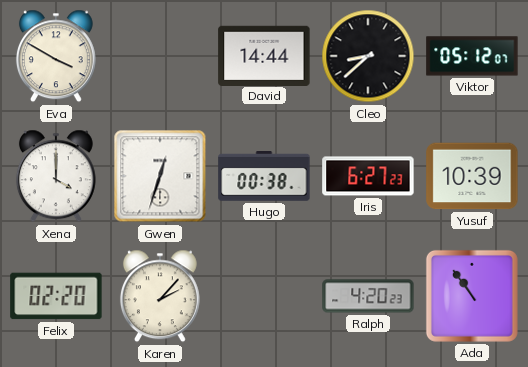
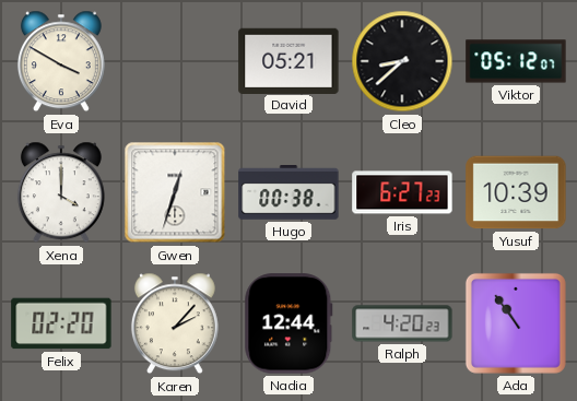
David: 14:44 -> 05:21
Nadia: none -> 12:44
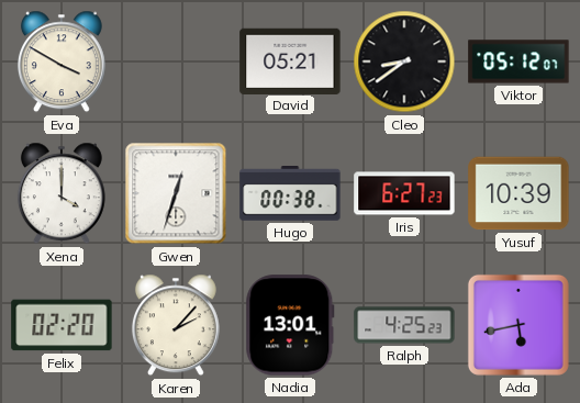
Cleo: 8:38 -> 8:39
Nadia: 12:44 -> 13:01
Ralph: 4:20 -> 4:25
Ada: 10:54 -> 5:43
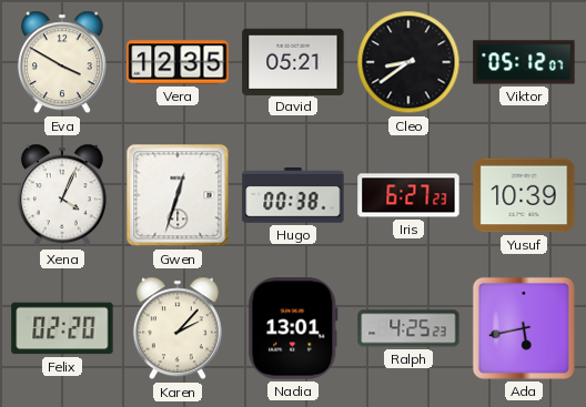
Vera: none -> 12:35
Xena: 4:00 -> 4:04
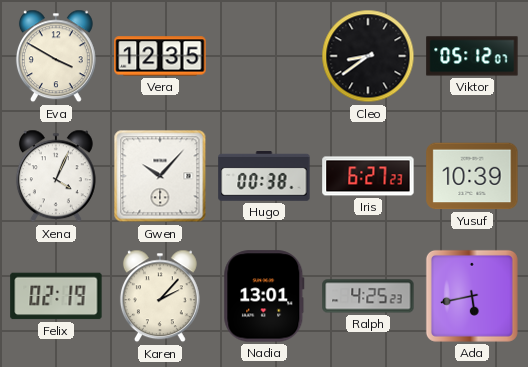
David: 05:21 -> none
Gwen: 12:33 -> 10:07
Felix: 02:20 -> 02:19
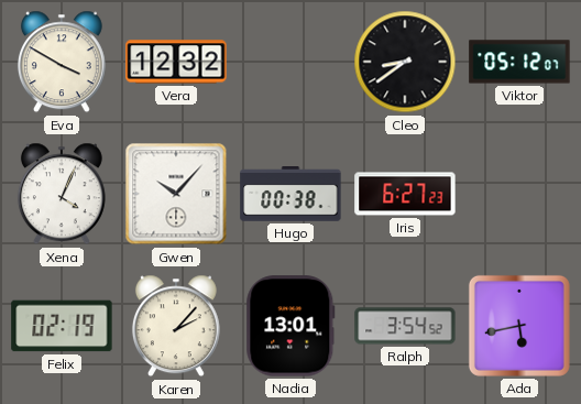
Vera: 12:35 -> 12:32
Yusuf: 10:39 -> none
Ralph: 4:25 -> 3:54
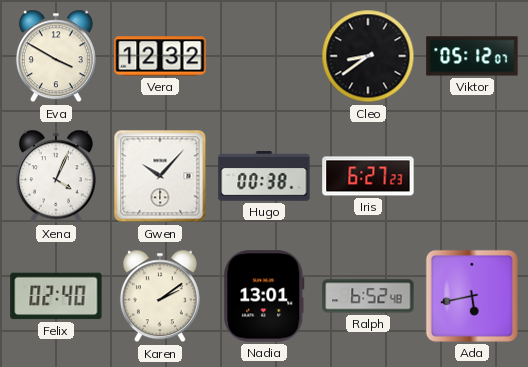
Felix: 02:19 -> 02:40
Karen: 2:07 -> 2:09
Ralph: 3:54 -> 6:52
